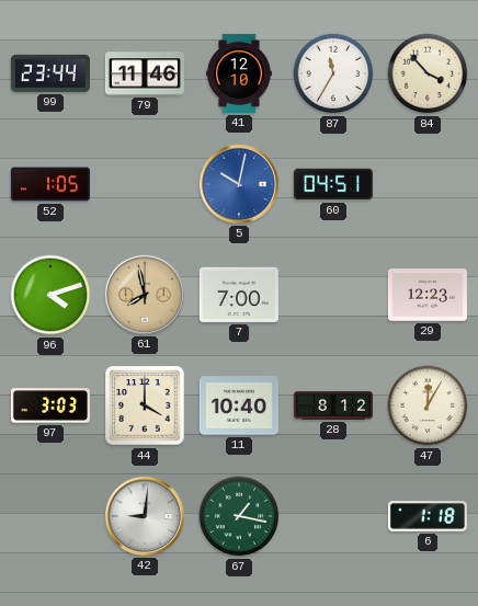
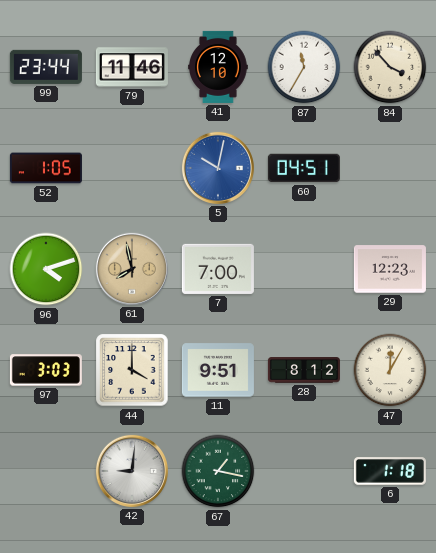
11: 10:40 -> 9:51
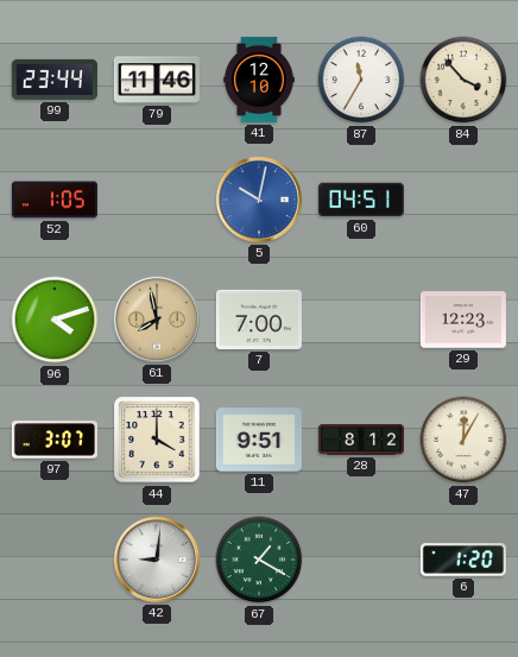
97: 3:03 -> 3:07
67: 1:17 -> 1:20
6: 1:18 -> 1:20
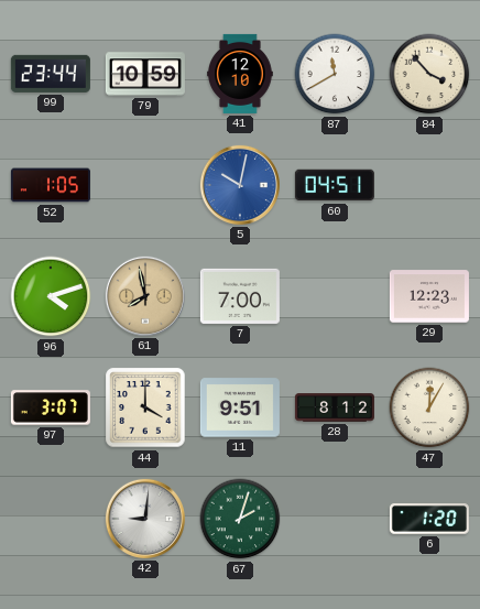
79: 11:46 -> 10:59
87: 11:35 -> 11:40
67: 1:20 -> 2:03
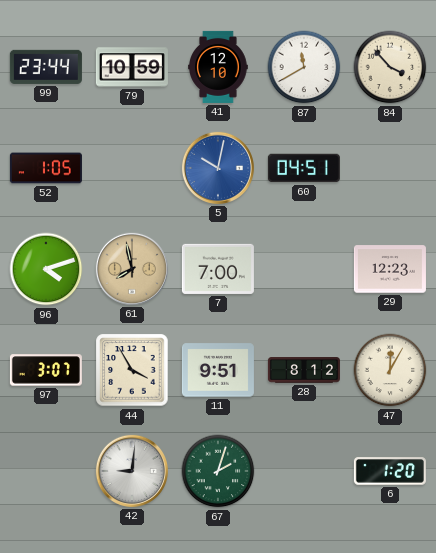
44: 4:00 -> 3:55
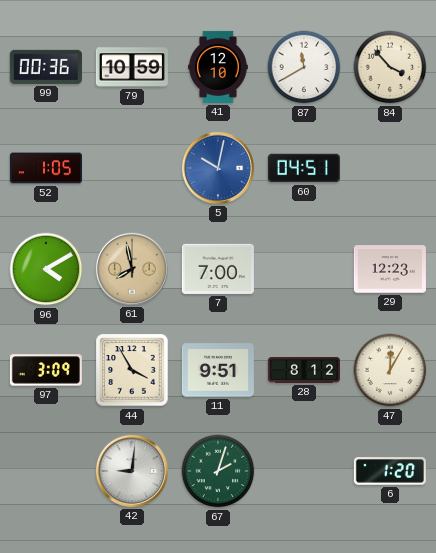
99: 23:44 -> 00:36
96: 4:12 -> 4:10
97: 3:07 -> 3:09
